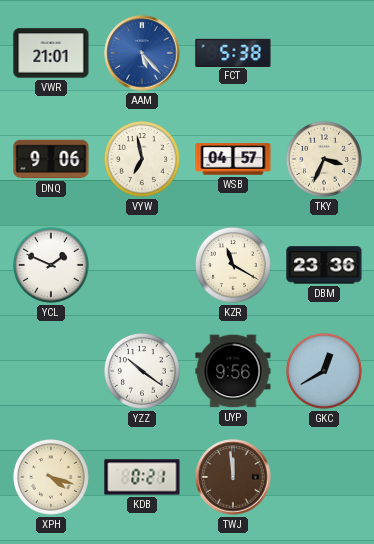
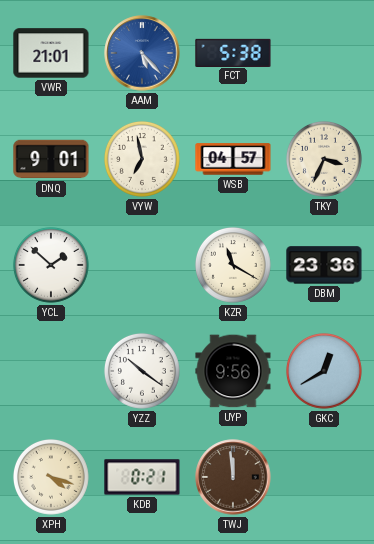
DNQ: 9:06 -> 9:01
YCL: 1:49 -> 1:52
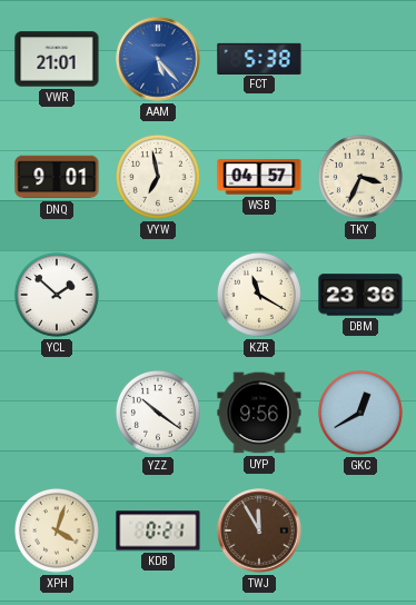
XPH: 4:18 -> 4:03
TWJ: 11:59 -> 11:55
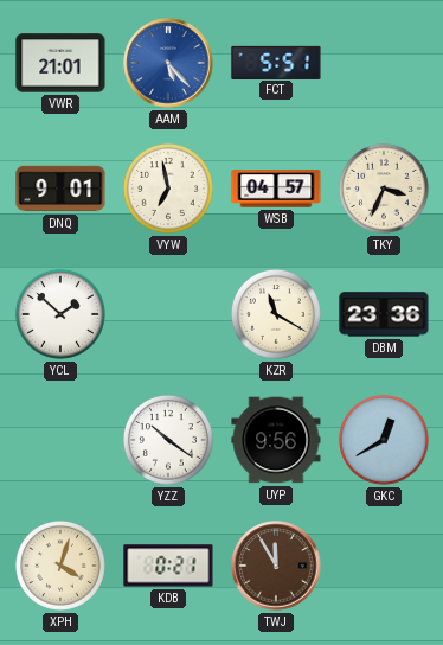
FCT: 5:38 -> 5:51
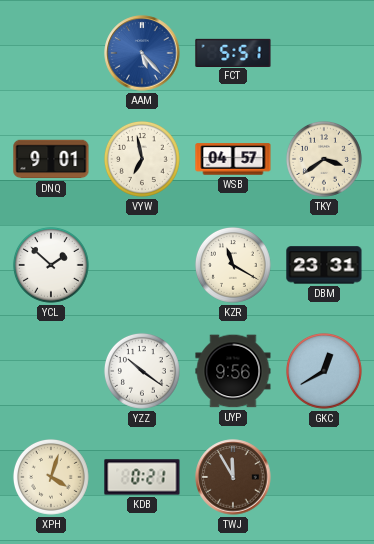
VWR: 21:01 -> none
TKY: 3:34 -> 3:39
DBM: 23:36 -> 23:31
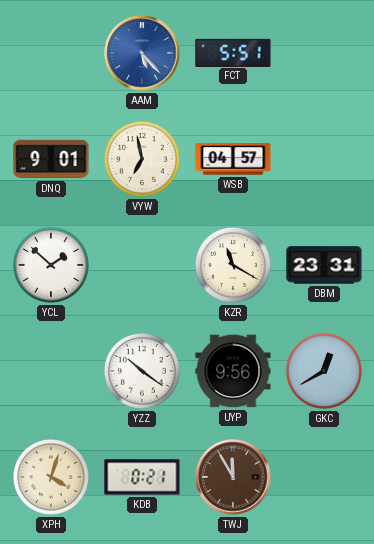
TKY: 3:39 -> none
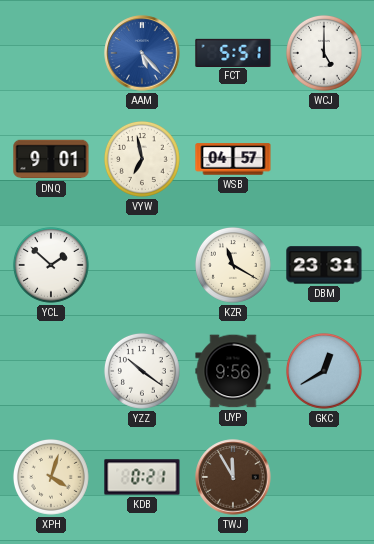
WCJ: none -> 5:00
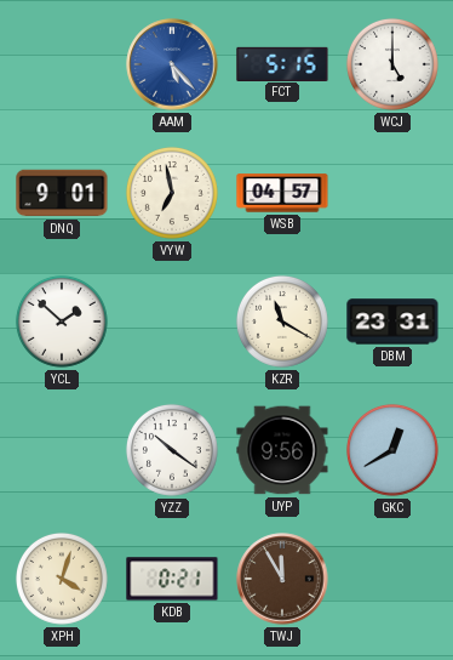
FCT: 5:51 -> 5:15
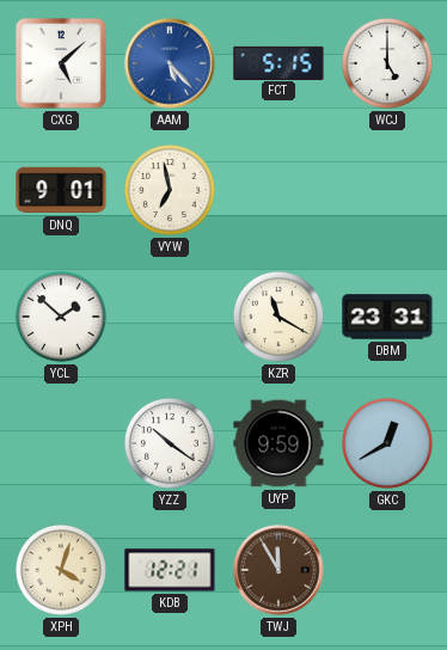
CXG: none -> 5:08
WSB: 04:57 -> none
UYP: 9:56 -> 9:59
KDB: 0:21 -> 12:21
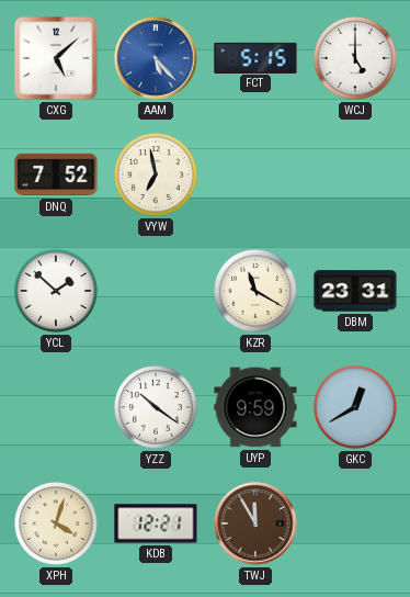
DNQ: 9:01 -> 7:52
